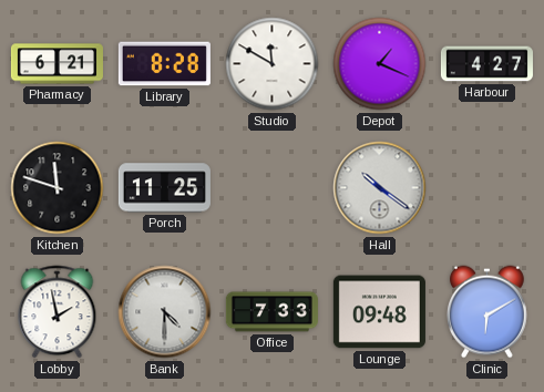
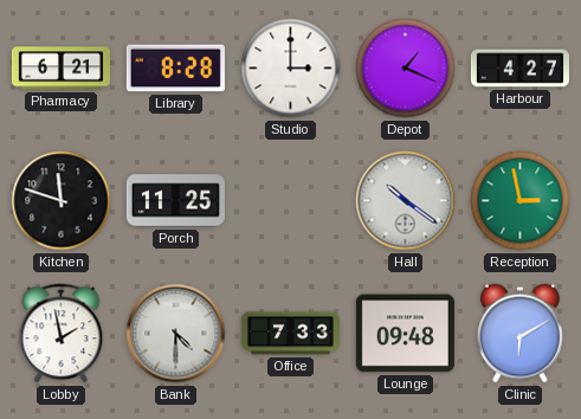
Studio: 11:50 -> 3:00
Reception: none -> 2:58
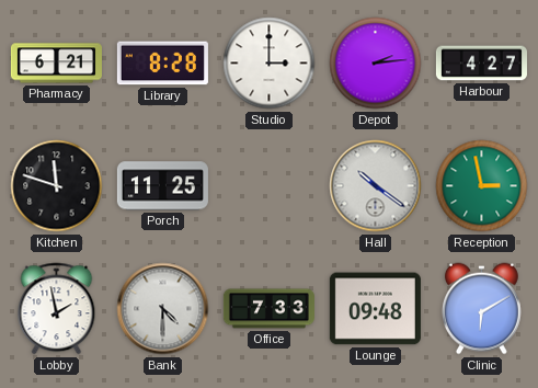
Depot: 1:19 -> 2:14
